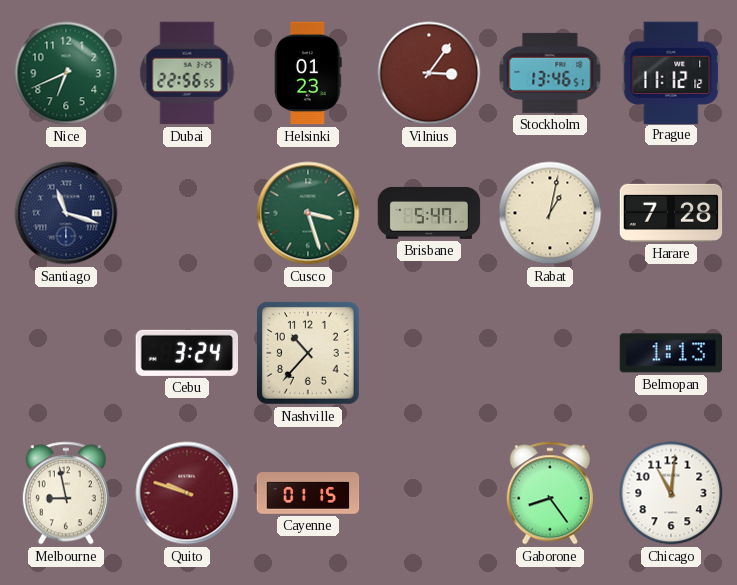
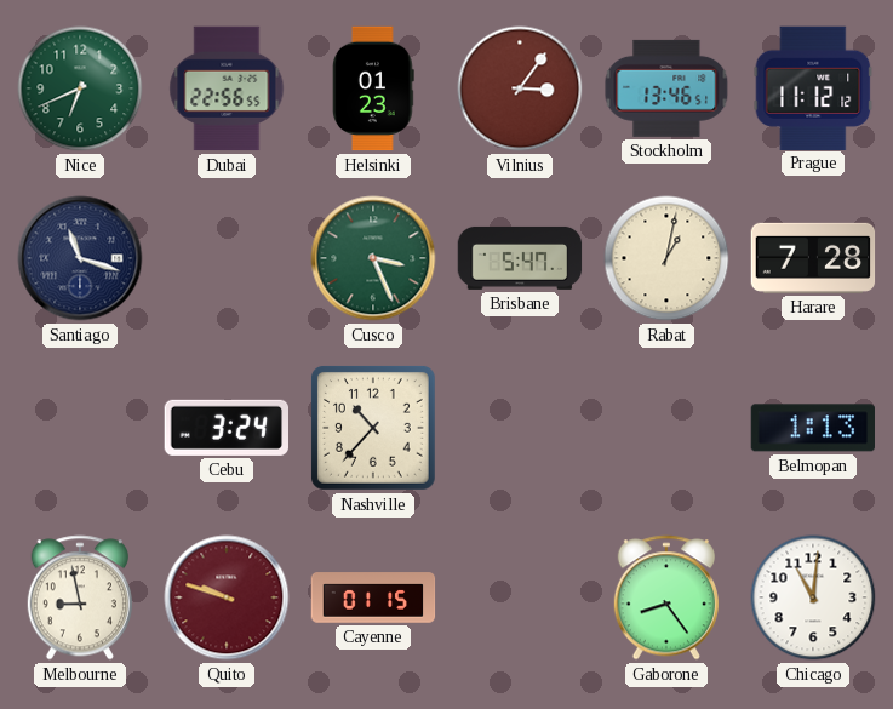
Cusco: 3:27 -> 3:26
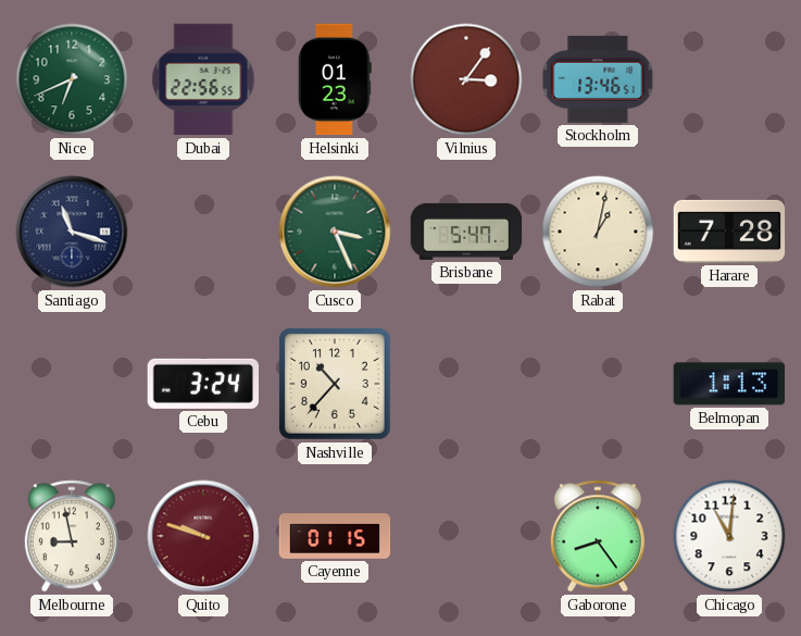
Prague: 11:12 -> none
